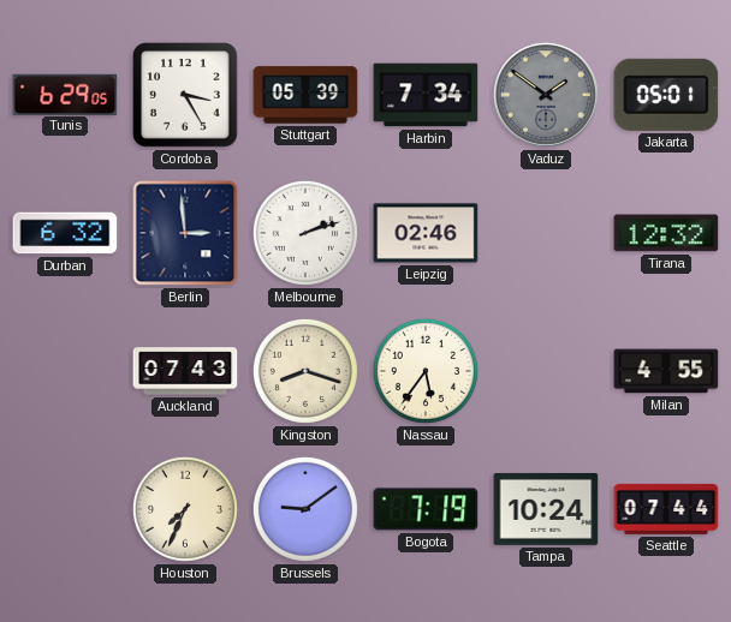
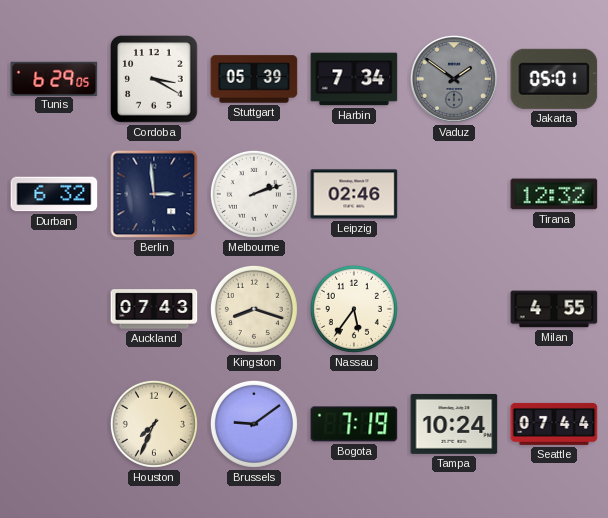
Cordoba: 3:25 -> 3:20
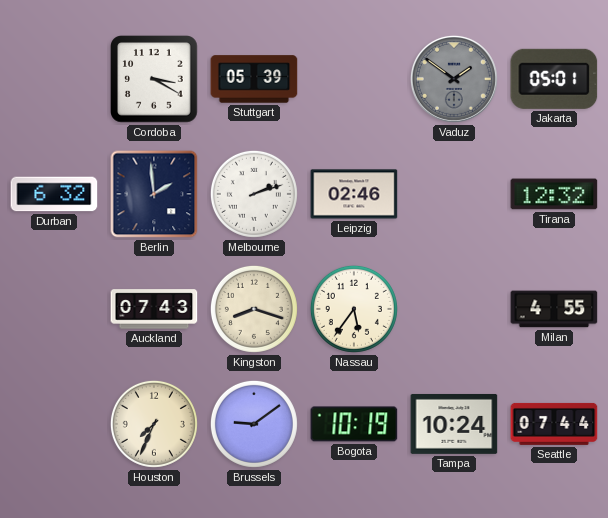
Tunis: 6:29 -> none
Harbin: 7:34 -> none
Berlin: 2:59 -> 1:59
Bogota: 7:19 -> 10:19
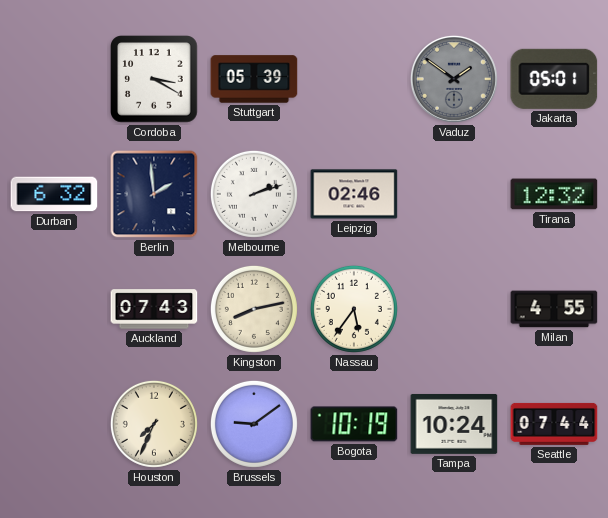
Kingston: 8:18 -> 8:13
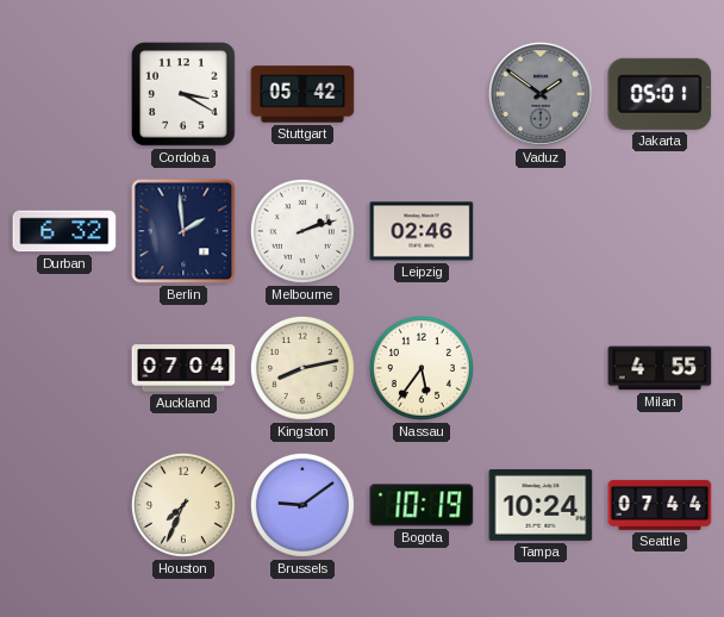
Stuttgart: 05:39 -> 05:42
Tirana: 12:32 -> none
Auckland: 07:43 -> 07:04
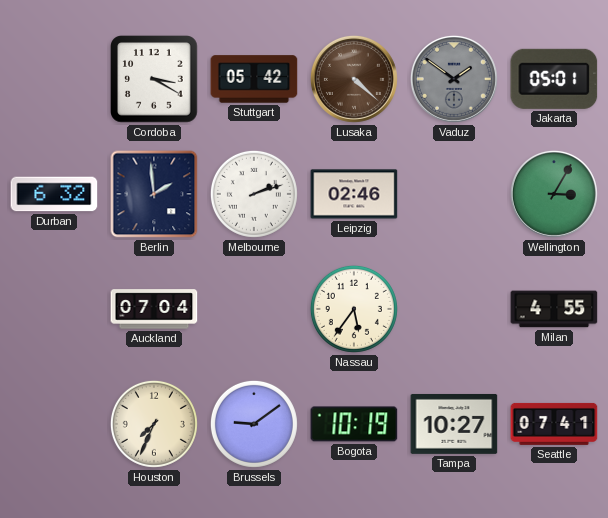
Lusaka: none -> 4:22
Wellington: none -> 3:05
Kingston: 8:13 -> none
Tampa: 10:24 -> 10:27
Seattle: 07:44 -> 07:41
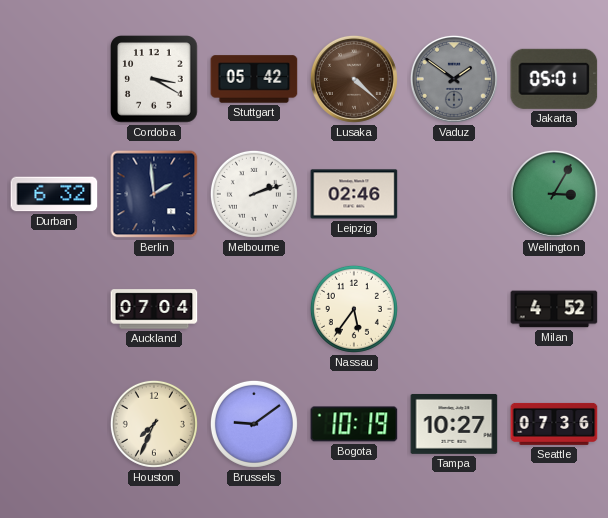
Milan: 4:55 -> 4:52
Seattle: 07:41 -> 07:36
